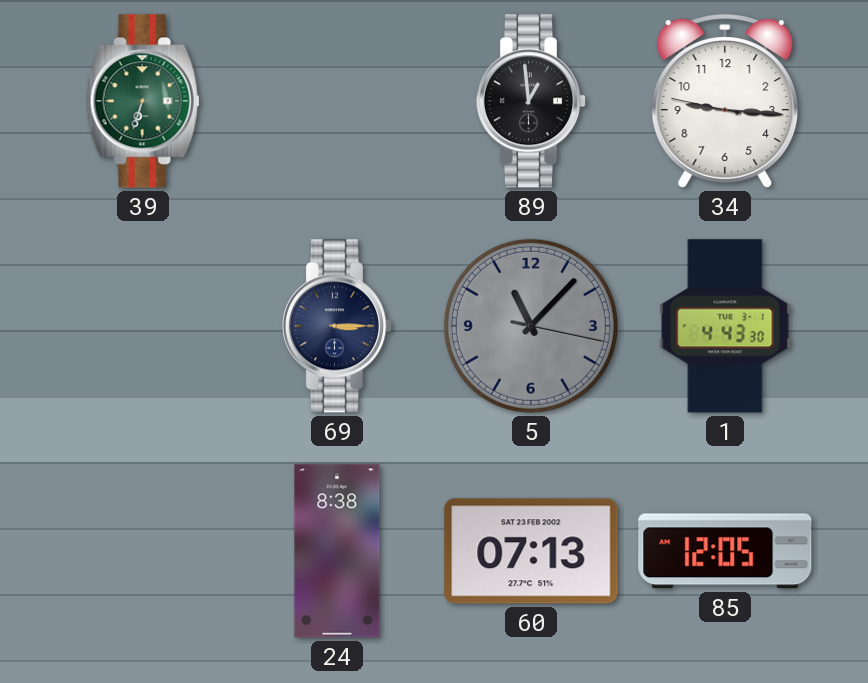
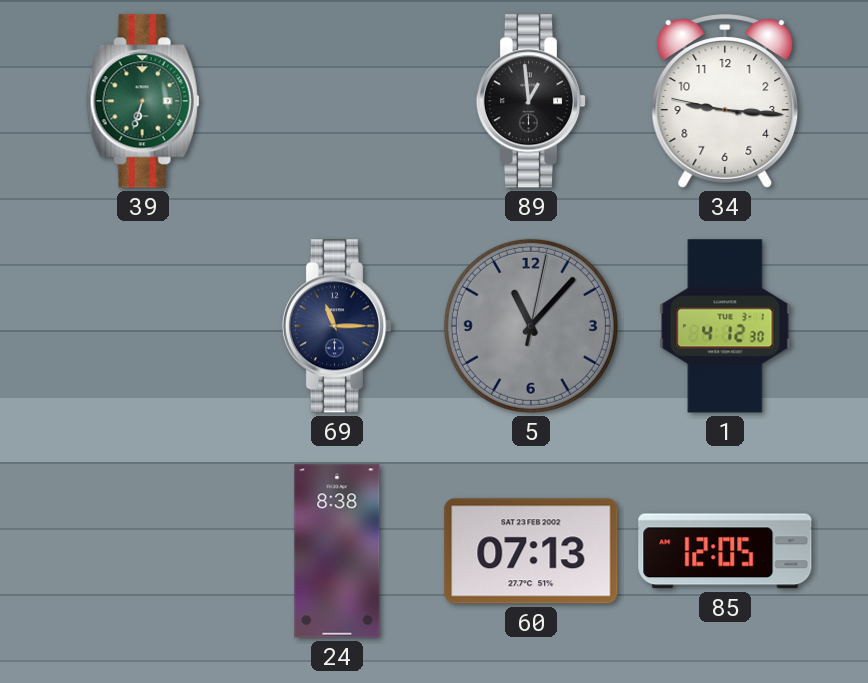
69: 3:15 -> 11:15
5: 11:07:17 -> 11:07:02
1: 4:43 -> 4:12
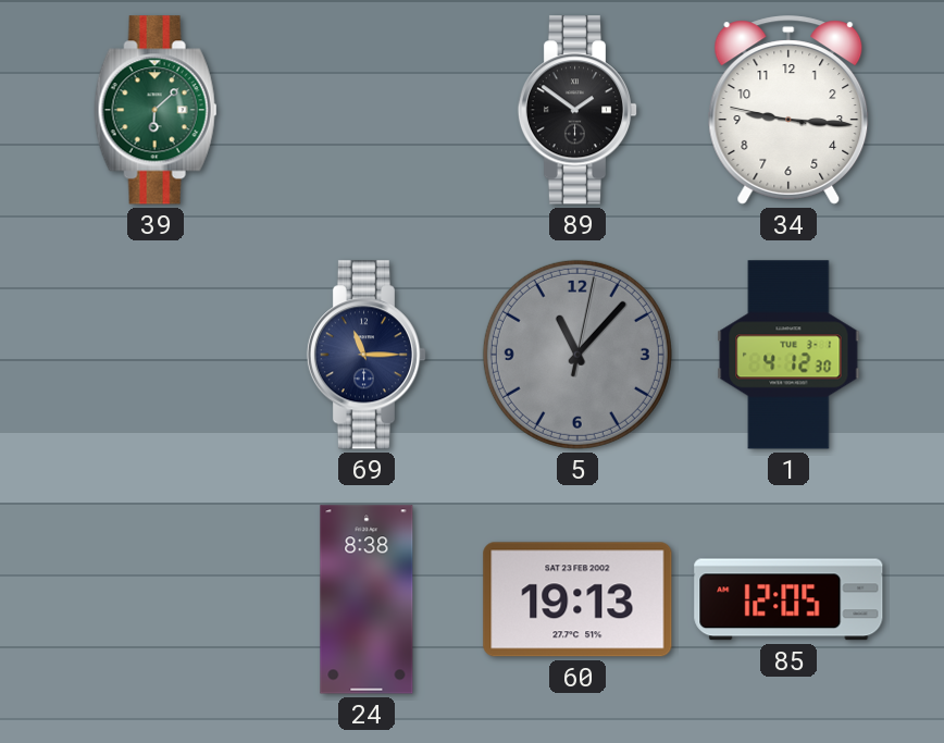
39: 6:33 -> 6:08
89: 12:59 -> 1:51
60: 07:13 -> 19:13
